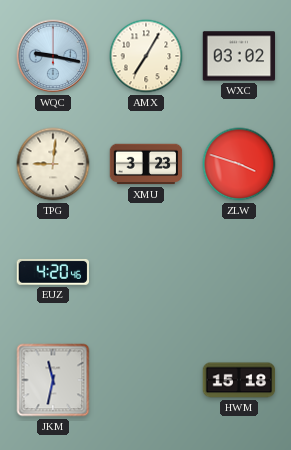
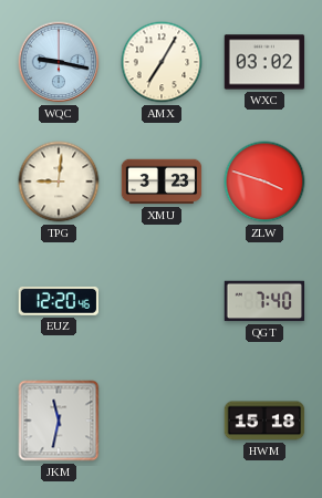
EUZ: 4:20 -> 12:20
QGT: none -> 7:40
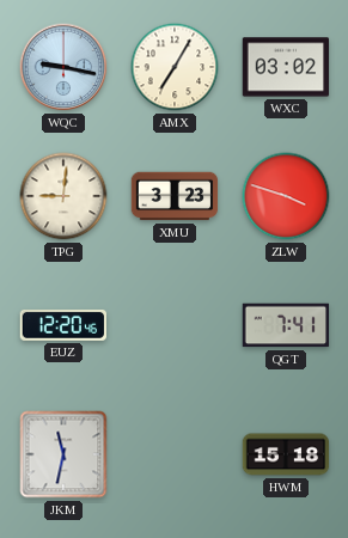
QGT: 7:40 -> 7:41
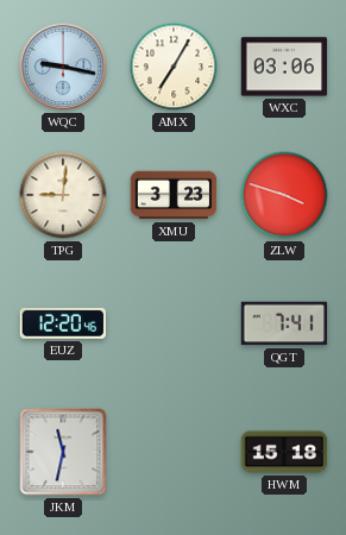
WXC: 03:02 -> 03:06
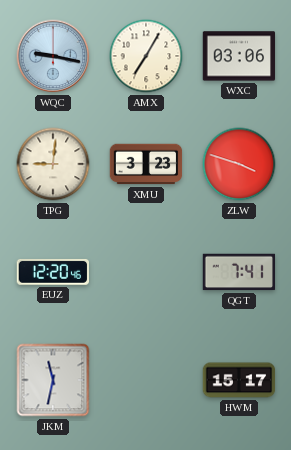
HWM: 15:18 -> 15:17
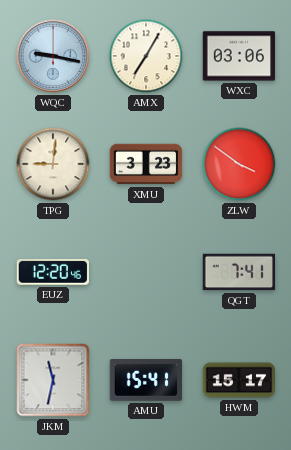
ZLW: 3:48 -> 3:51
AMU: none -> 15:41
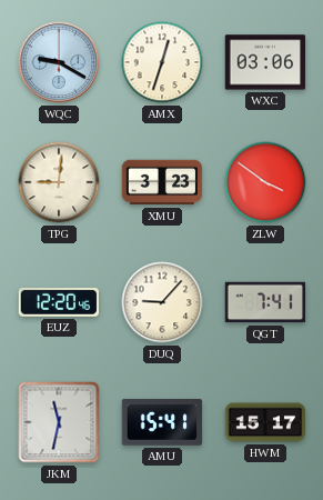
WQC: 9:17 -> 9:20
AMX: 7:05 -> 12:33
DUQ: none -> 9:07
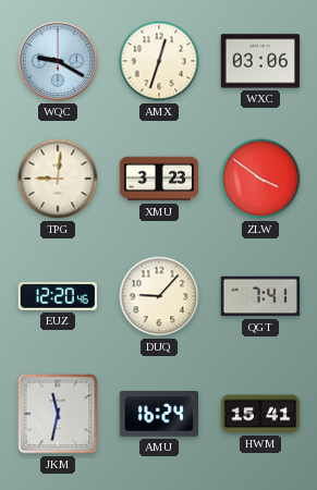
AMU: 15:41 -> 16:24
HWM: 15:17 -> 15:41
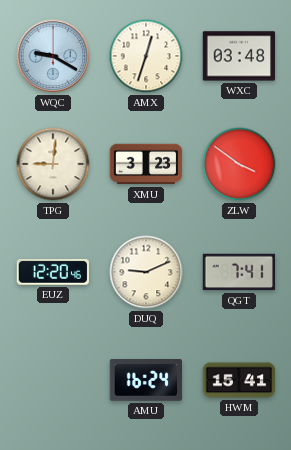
WXC: 03:06 -> 03:48
DUQ: 9:07 -> 9:11
JKM: 11:32 -> none
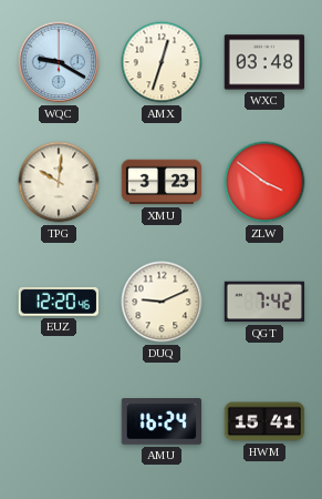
TPG: 9:01 -> 10:01
QGT: 7:41 -> 7:42
